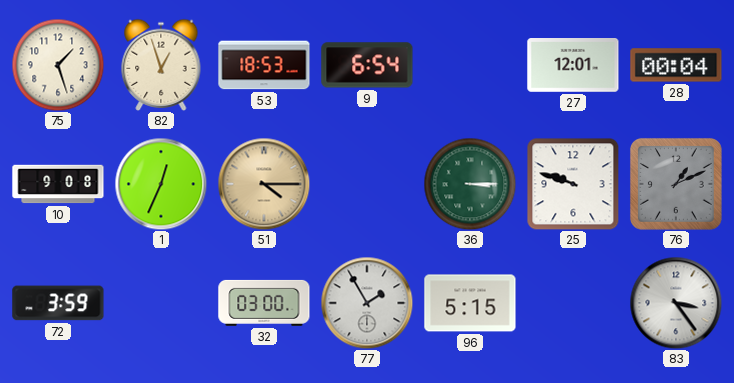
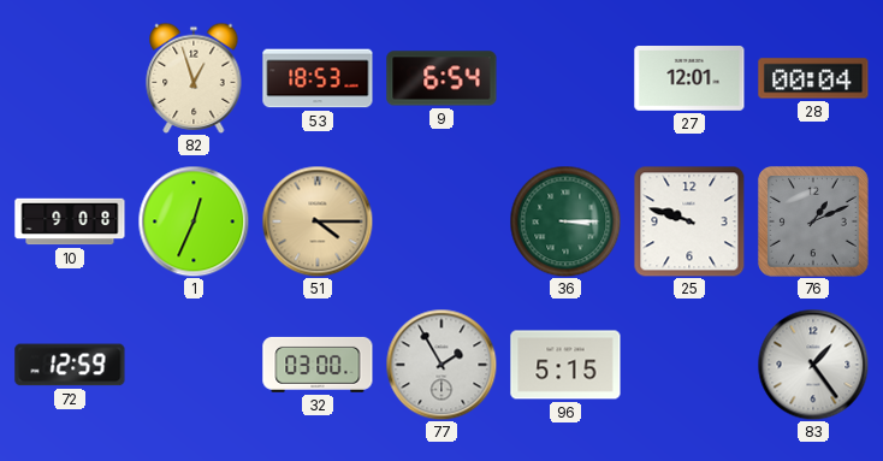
75: 1:27 -> none
72: 3:59 -> 12:59
83: 3:24 -> 1:24
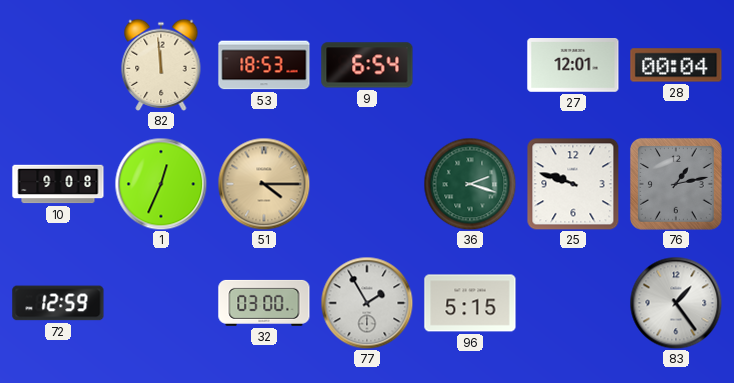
82: 12:57 -> 11:59
36: 3:15 -> 2:18
76: 1:11 -> 1:13
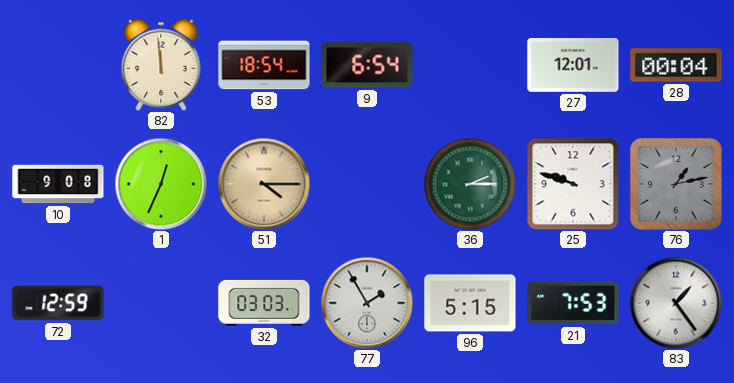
53: 18:53 -> 18:54
36: 2:18 -> 2:15
32: 03:00 -> 03:03
21: none -> 7:53
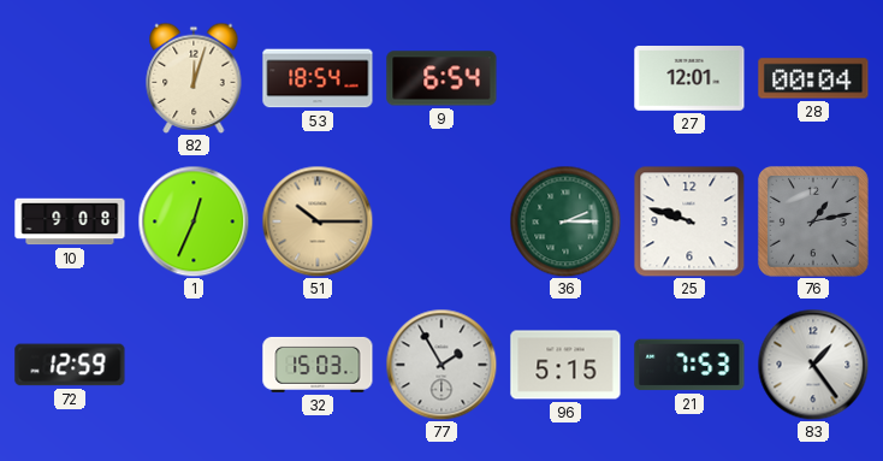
82: 11:59 -> 12:03
51: 4:15 -> 10:15
32: 03:03 -> 15:03
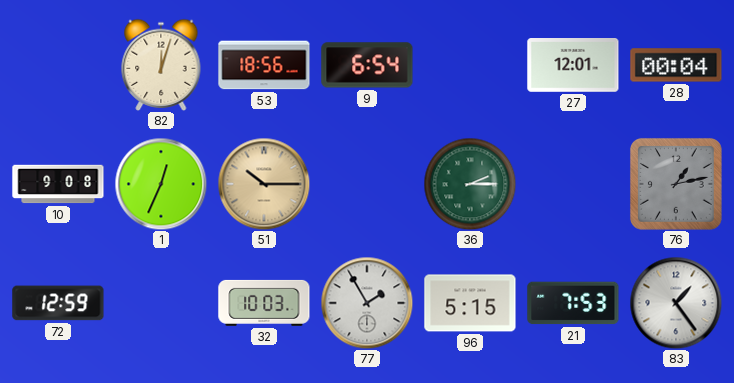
53: 18:54 -> 18:56
25: 9:48 -> none
32: 15:03 -> 10:03
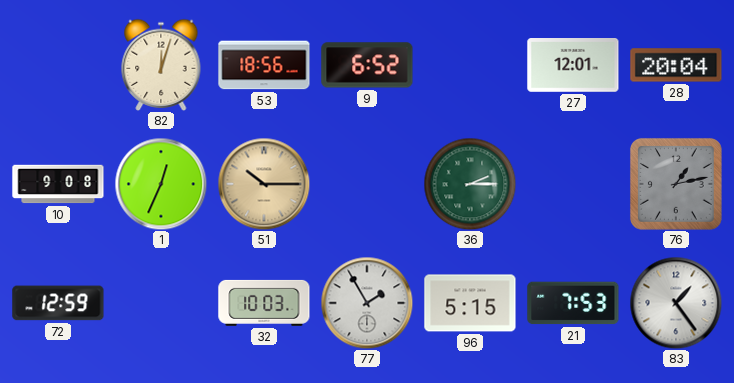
9: 6:54 -> 6:52
28: 00:04 -> 20:04
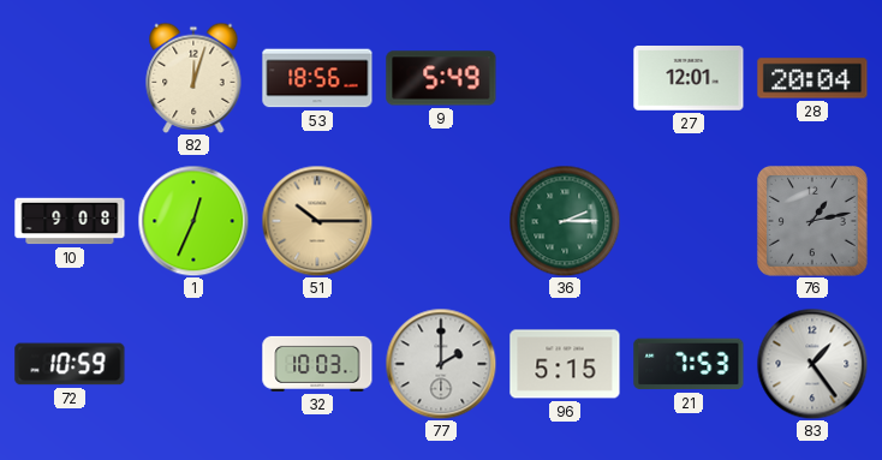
9: 6:52 -> 5:49
72: 12:59 -> 10:59
77: 1:55 -> 2:00
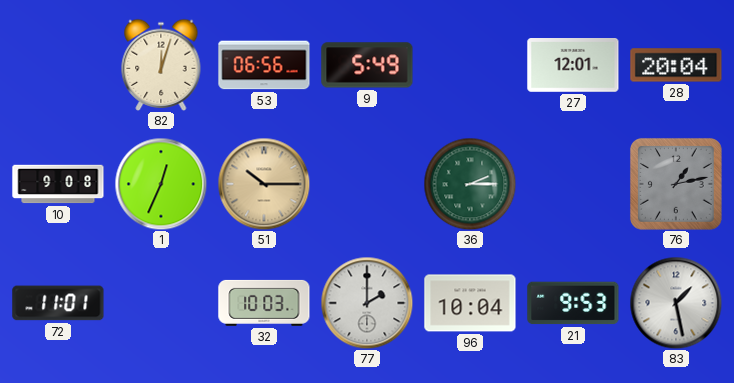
53: 18:56 -> 06:56
72: 10:59 -> 11:01
96: 5:15 -> 10:04
21: 7:53 -> 9:53
83: 1:24 -> 1:28
